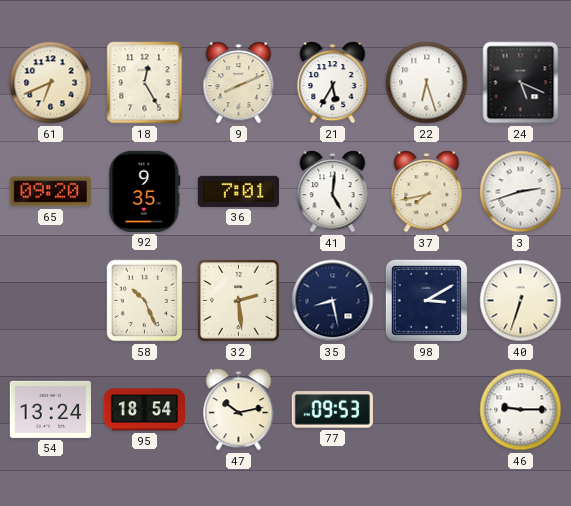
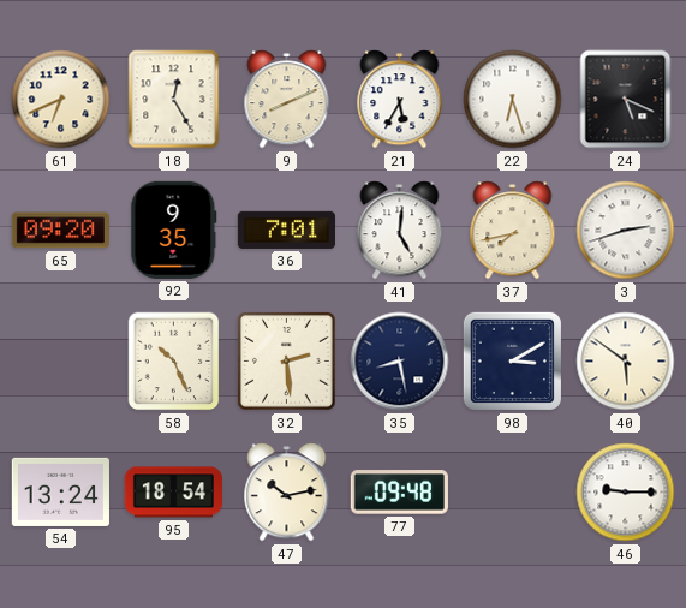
40: 6:33 -> 5:51
77: 09:53 -> 09:48
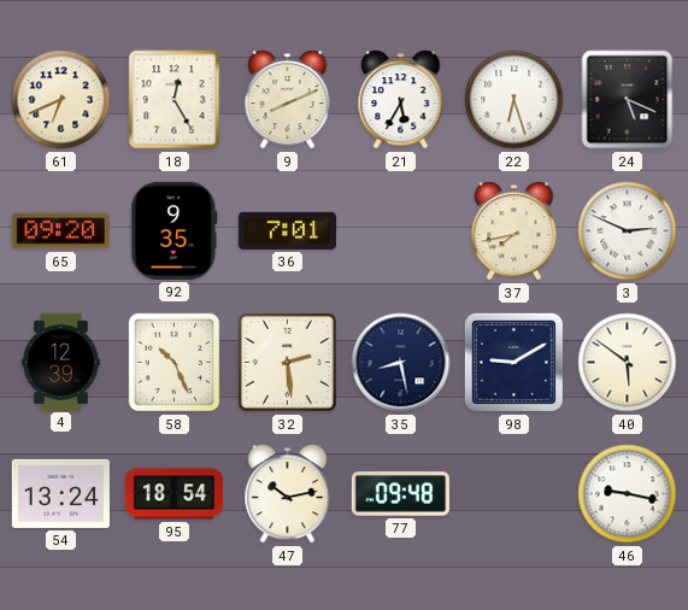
41: 5:01 -> none
3: 2:42 -> 2:49
4: none -> 12:39
98: 3:10 -> 9:10
46: 9:15 -> 9:17
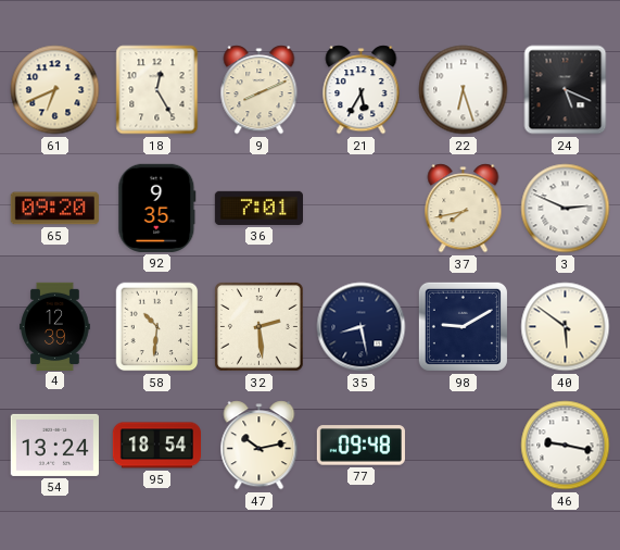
58: 10:26 -> 10:31
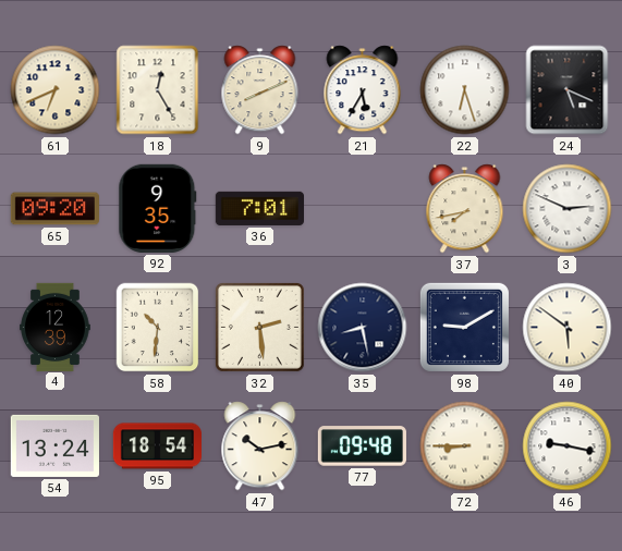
72: none -> 8:45
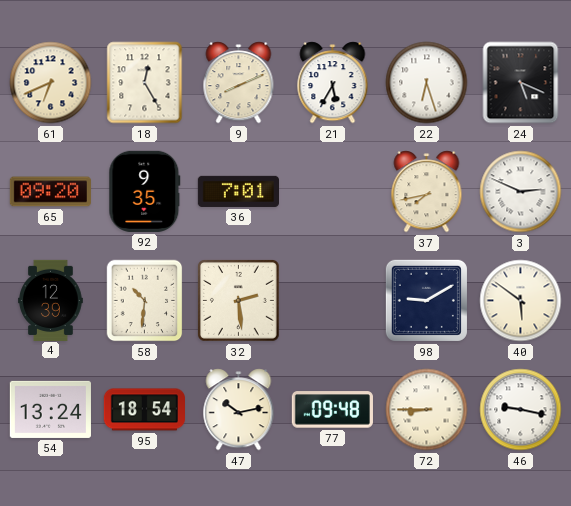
35: 8:28 -> none
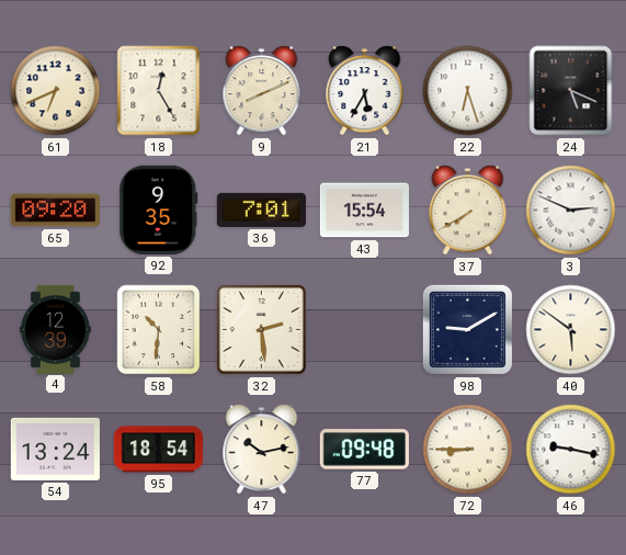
43: none -> 15:54
37: 7:43 -> 7:40
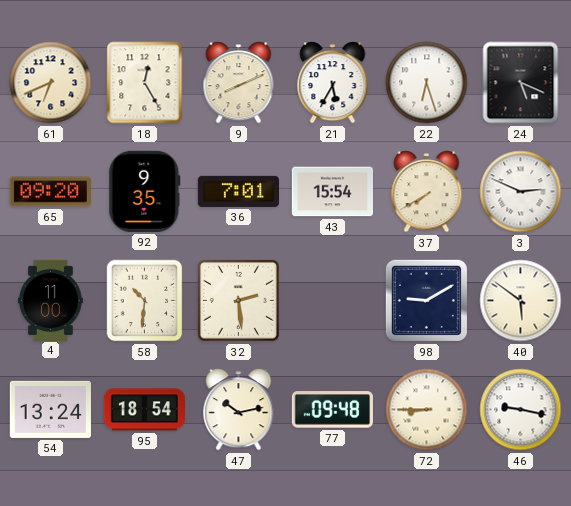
4: 12:39 -> 11:00
